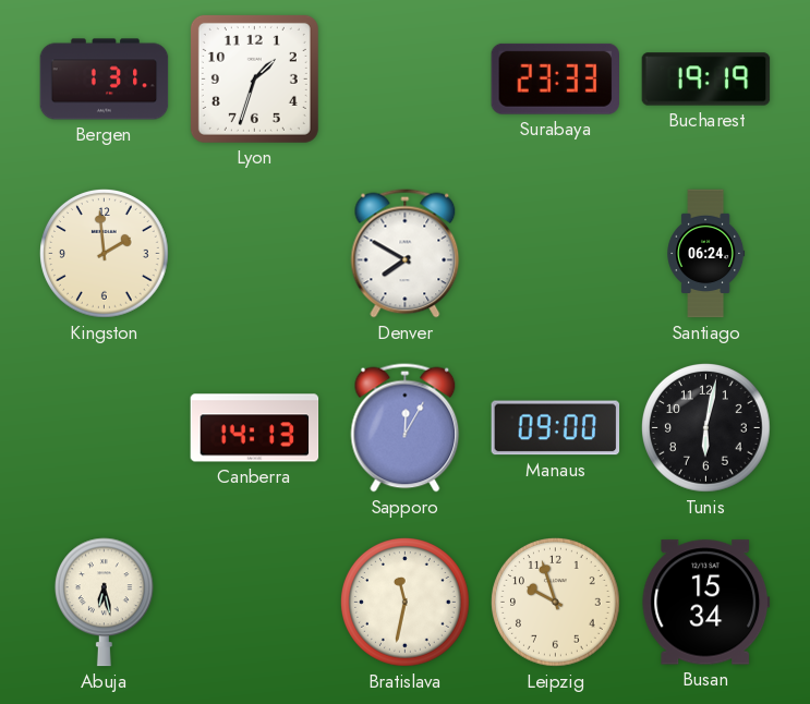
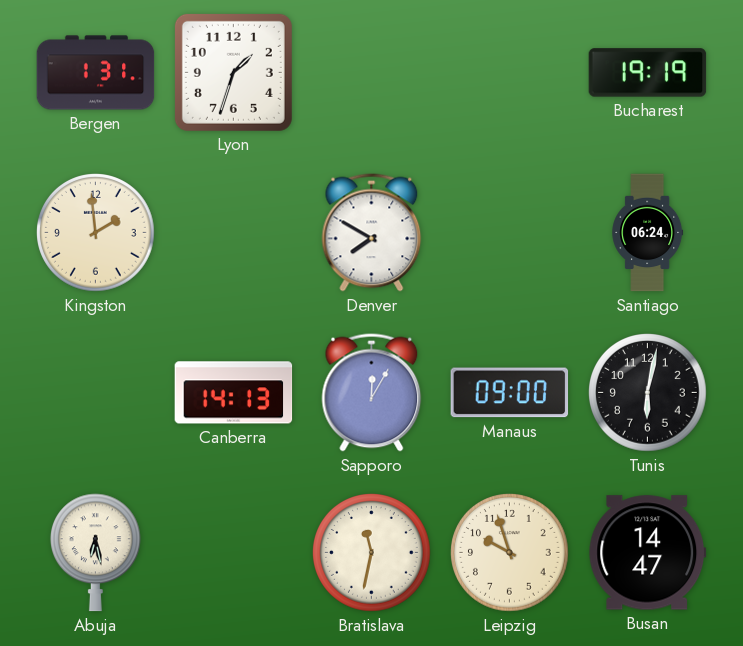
Surabaya: 23:33 -> none
Busan: 15:34 -> 14:47
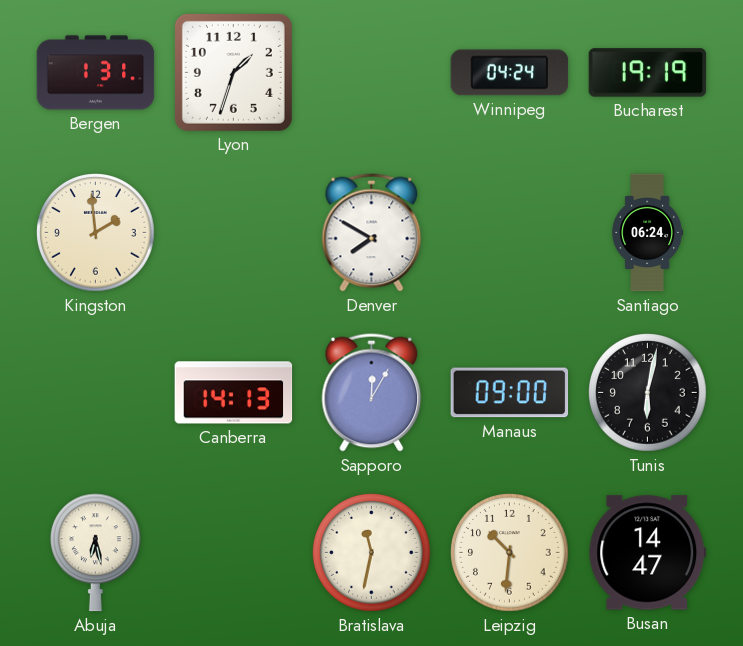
Winnipeg: none -> 04:24
Leipzig: 9:57 -> 10:31
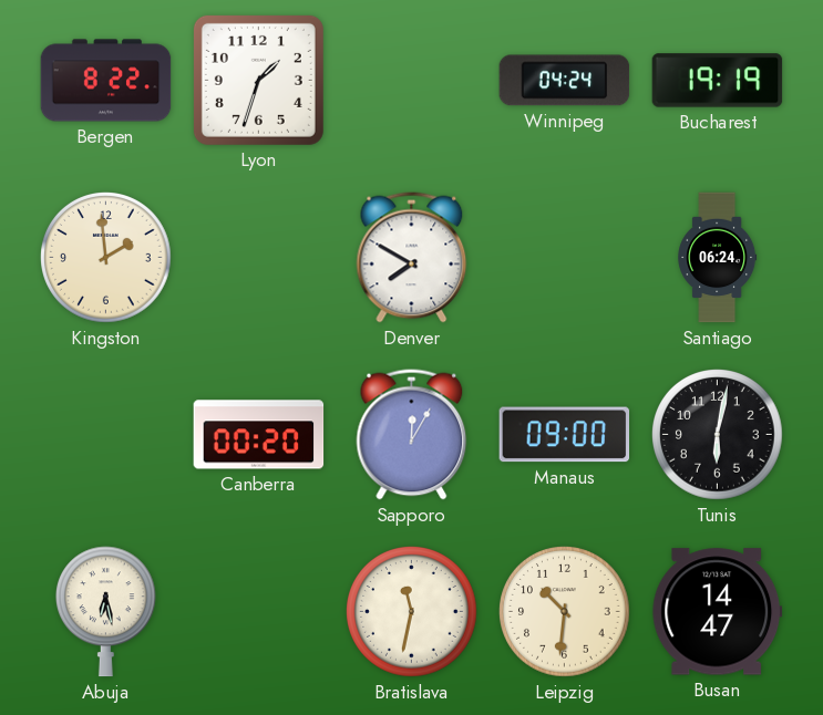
Bergen: 1:31 -> 8:22
Canberra: 14:13 -> 00:20
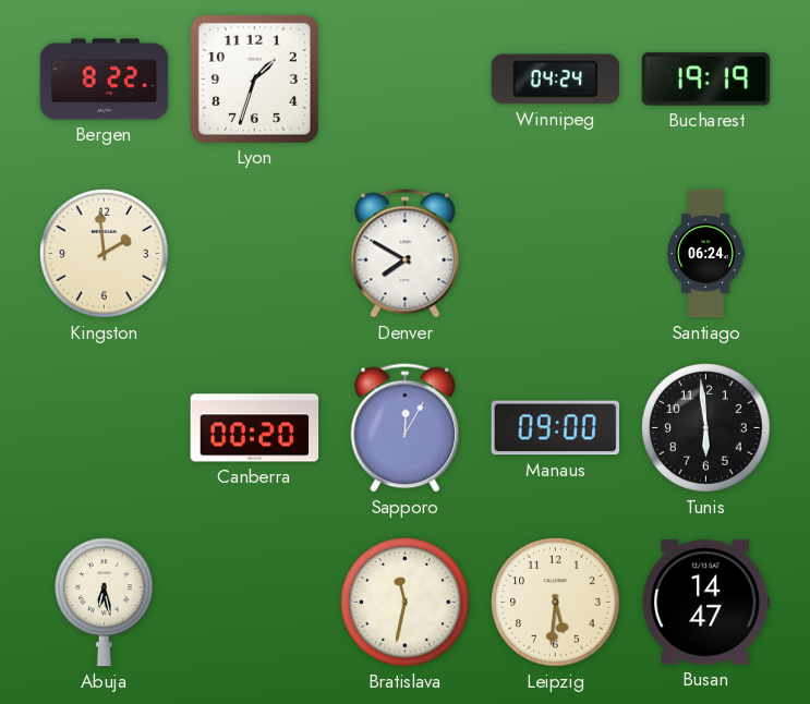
Tunis: 6:02 -> 5:59
Leipzig: 10:31 -> 5:31
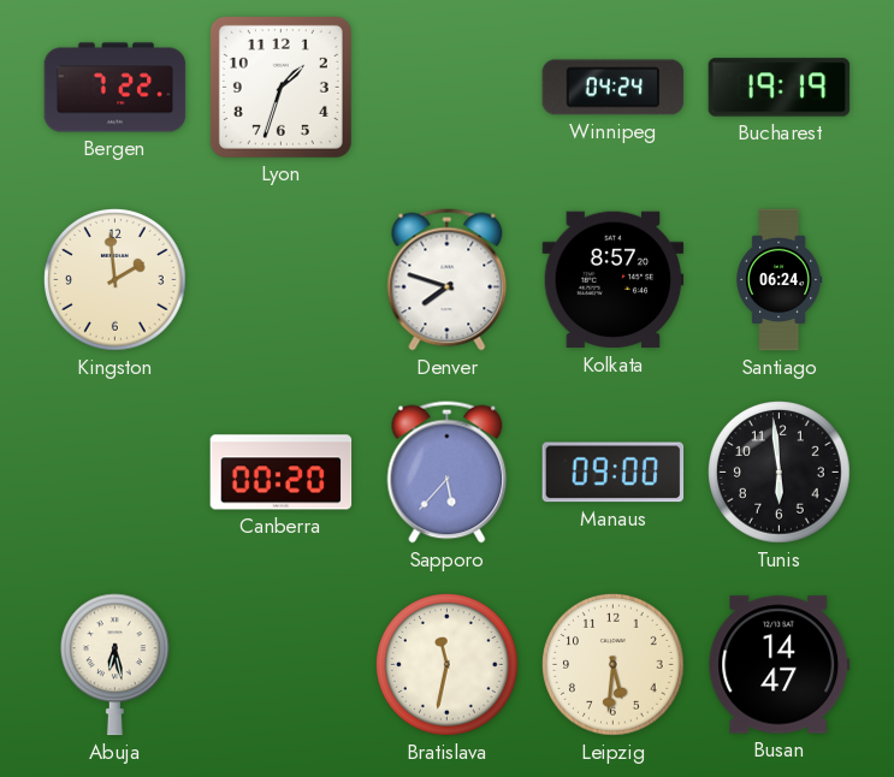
Bergen: 8:22 -> 7:22
Denver: 7:50 -> 7:48
Kolkata: none -> 8:57
Sapporo: 12:05 -> 5:37
